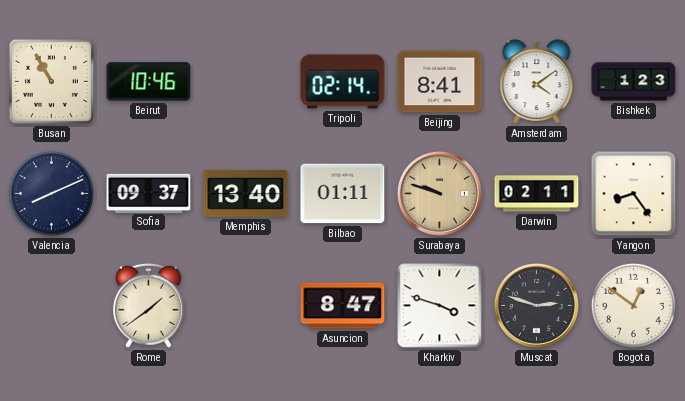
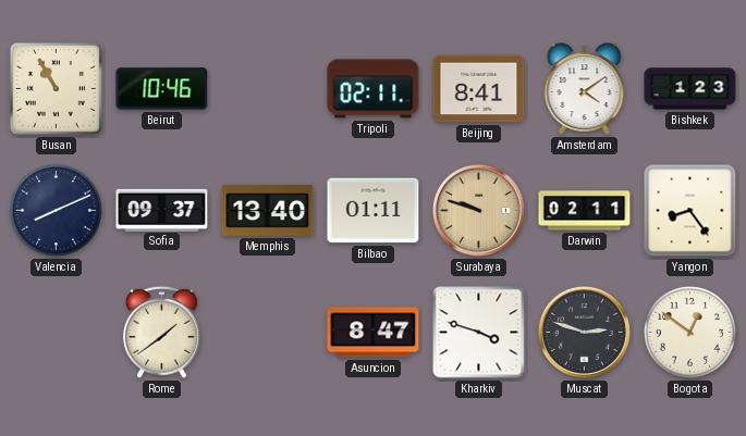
Tripoli: 02:14 -> 02:11
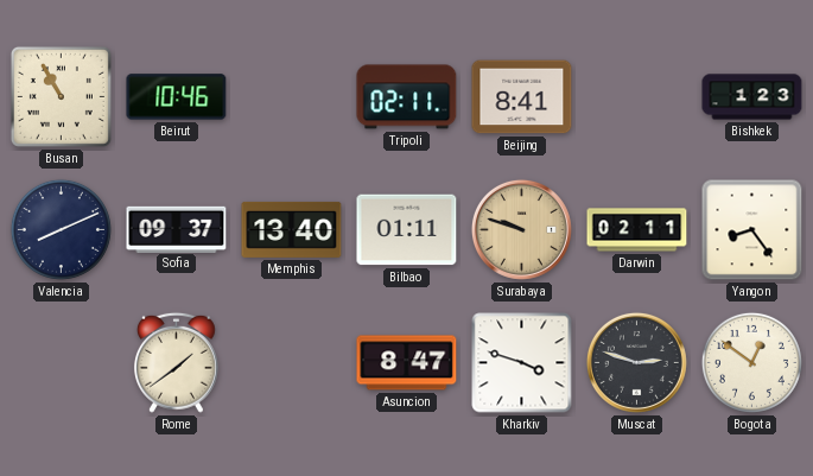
Amsterdam: 4:09 -> none
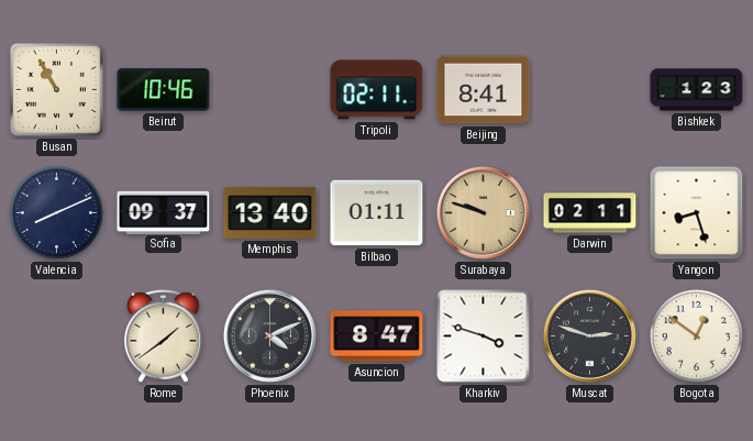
Yangon: 8:24 -> 8:27
Phoenix: none -> 4:11
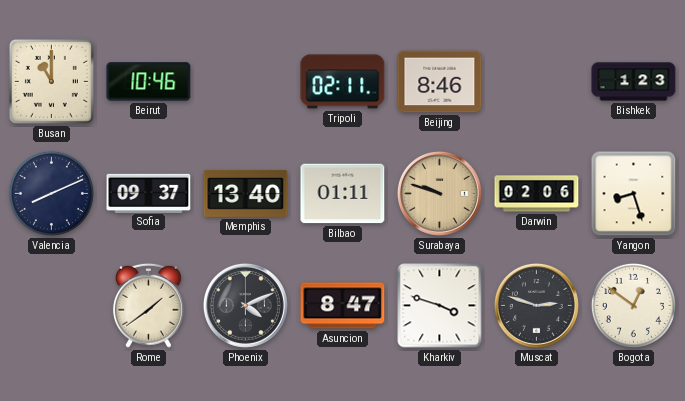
Busan: 10:55 -> 11:00
Beijing: 8:41 -> 8:46
Darwin: 02:11 -> 02:06
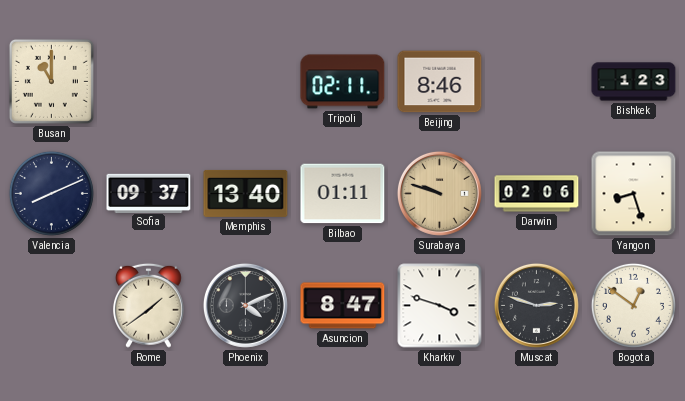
Beirut: 10:46 -> none
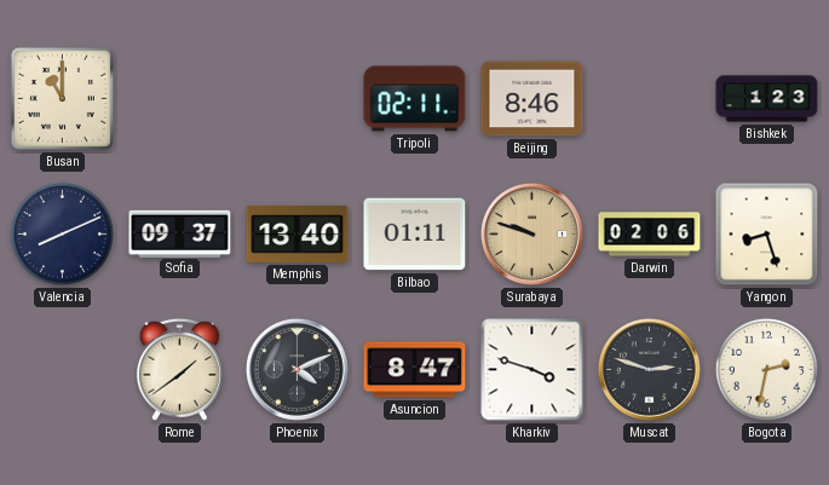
Bogota: 12:51 -> 2:32
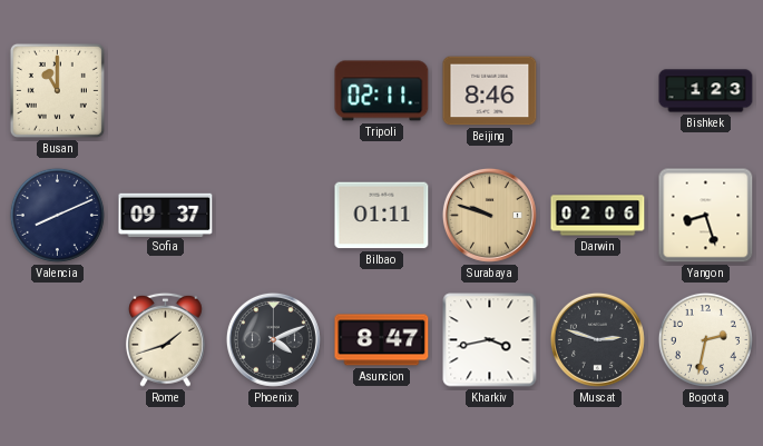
Memphis: 13:40 -> none
Rome: 1:39 -> 1:42
Kharkiv: 3:48 -> 3:43
